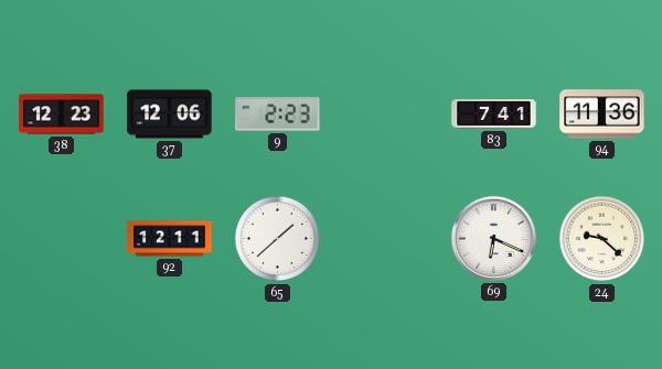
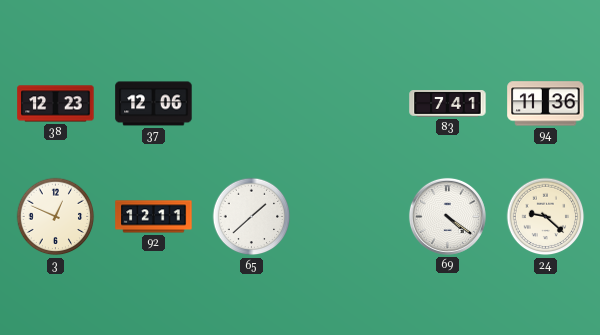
9: 2:23 -> none
3: none -> 12:49
69: 6:19 -> 4:21
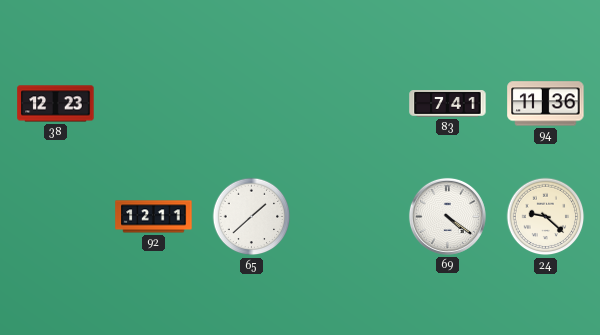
37: 12:06 -> none
3: 12:49 -> none
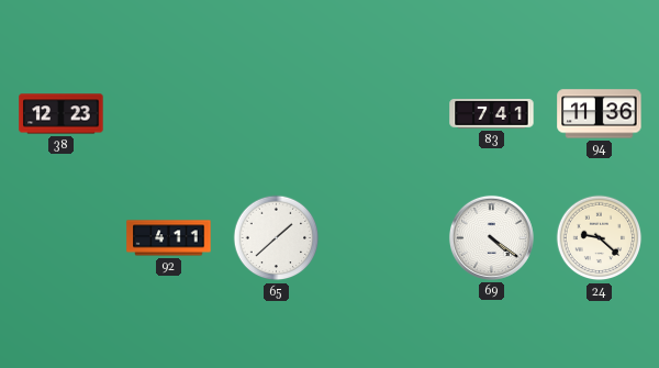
92: 12:11 -> 4:11
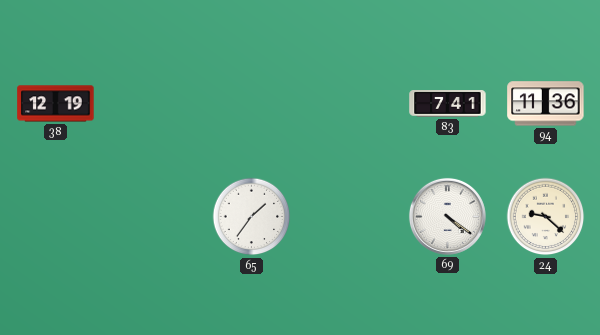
38: 12:23 -> 12:19
92: 4:11 -> none
65: 1:38 -> 1:36
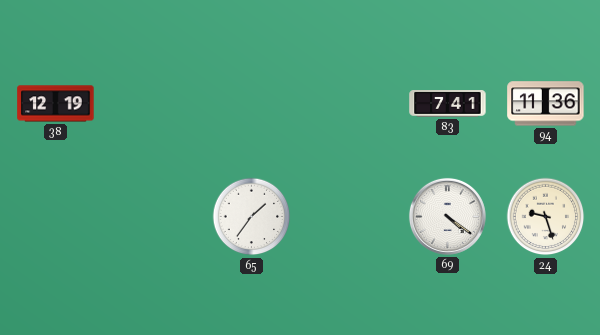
24: 9:22 -> 9:27
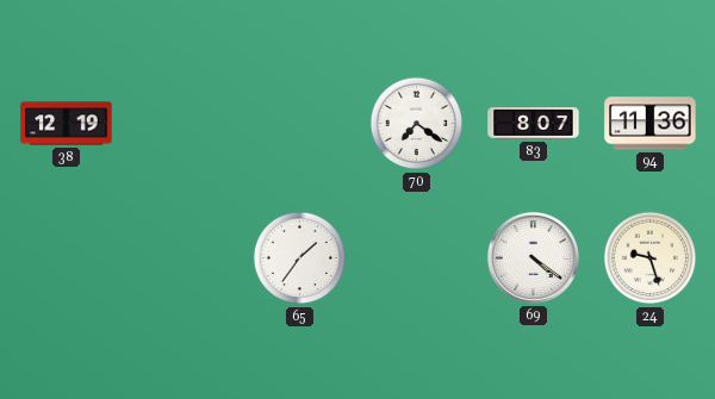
70: none -> 7:21
83: 7:41 -> 8:07
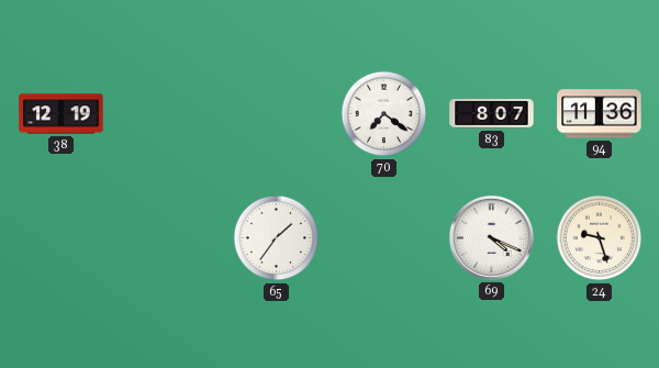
69: 4:21 -> 4:19
